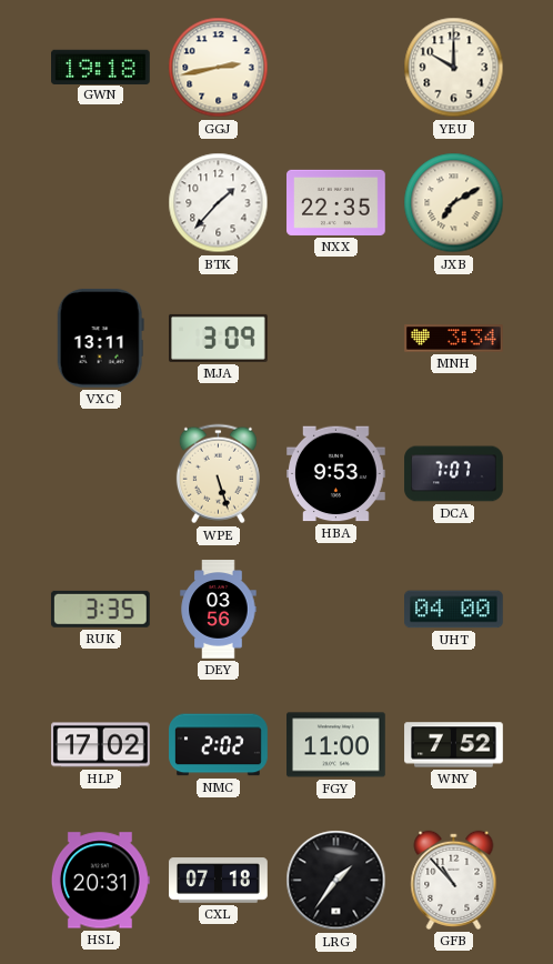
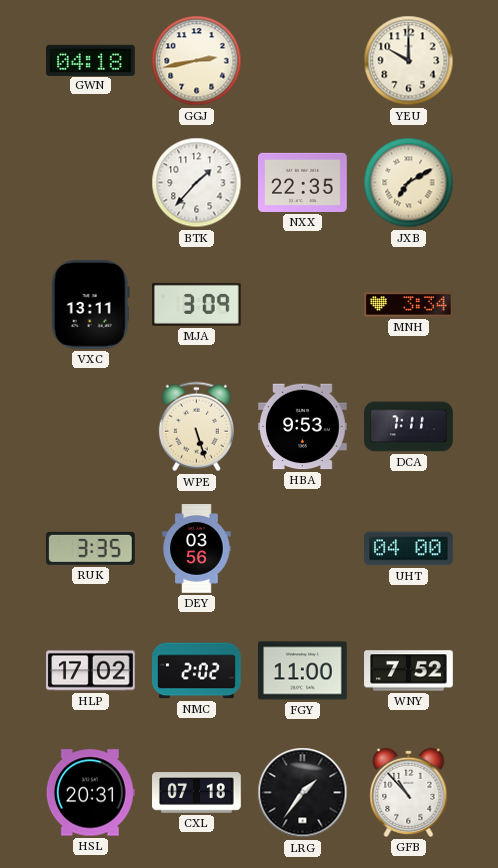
GWN: 19:18 -> 04:18
DCA: 7:07 -> 7:11
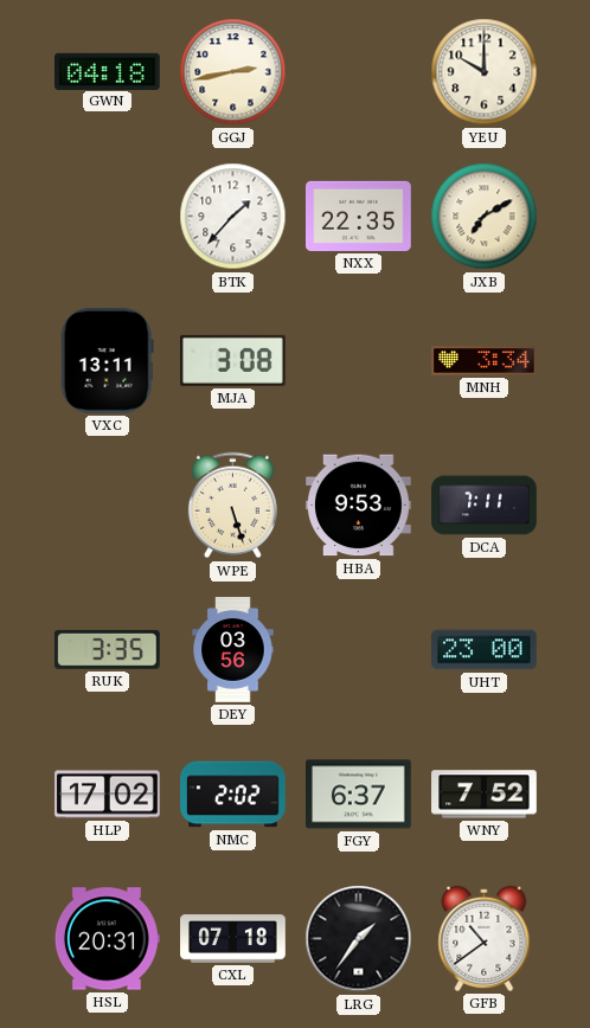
MJA: 3:09 -> 3:08
UHT: 04:00 -> 23:00
FGY: 11:00 -> 6:37
GFB: 10:53 -> 10:39
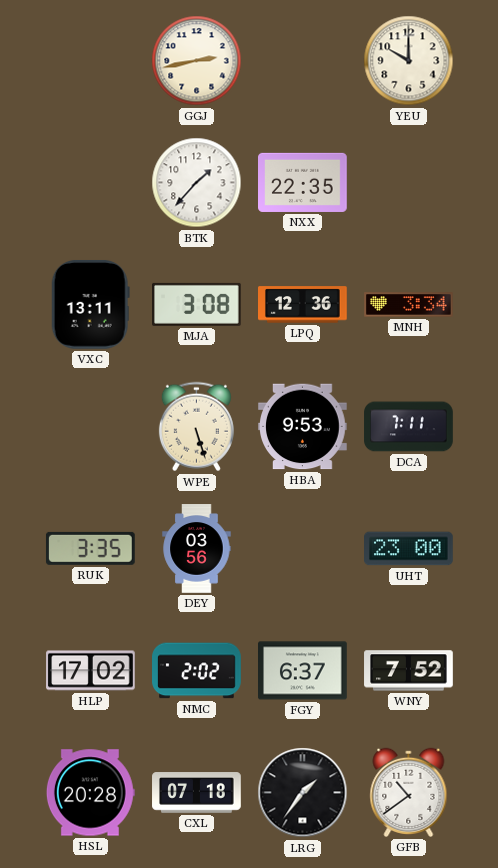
GWN: 04:18 -> none
JXB: 7:10 -> none
LPQ: none -> 12:36
HSL: 20:31 -> 20:28
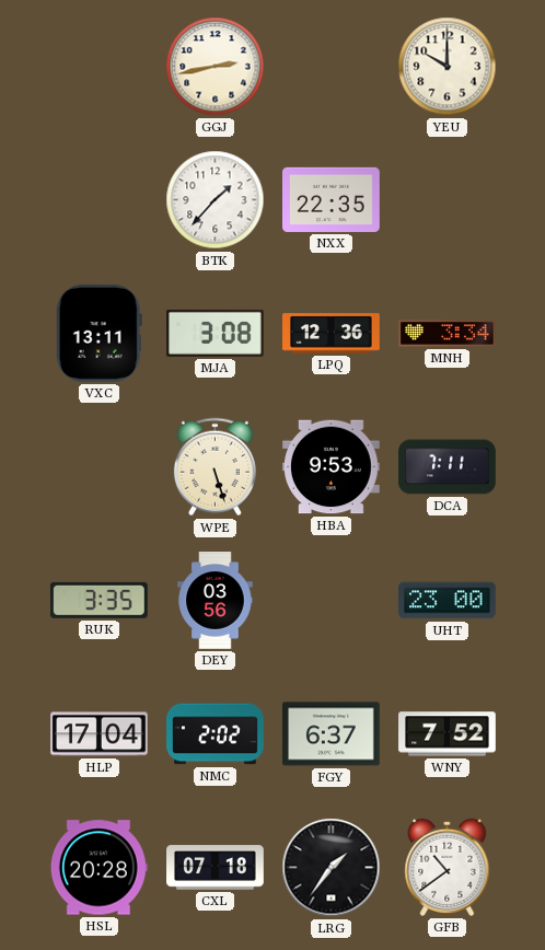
HLP: 17:02 -> 17:04
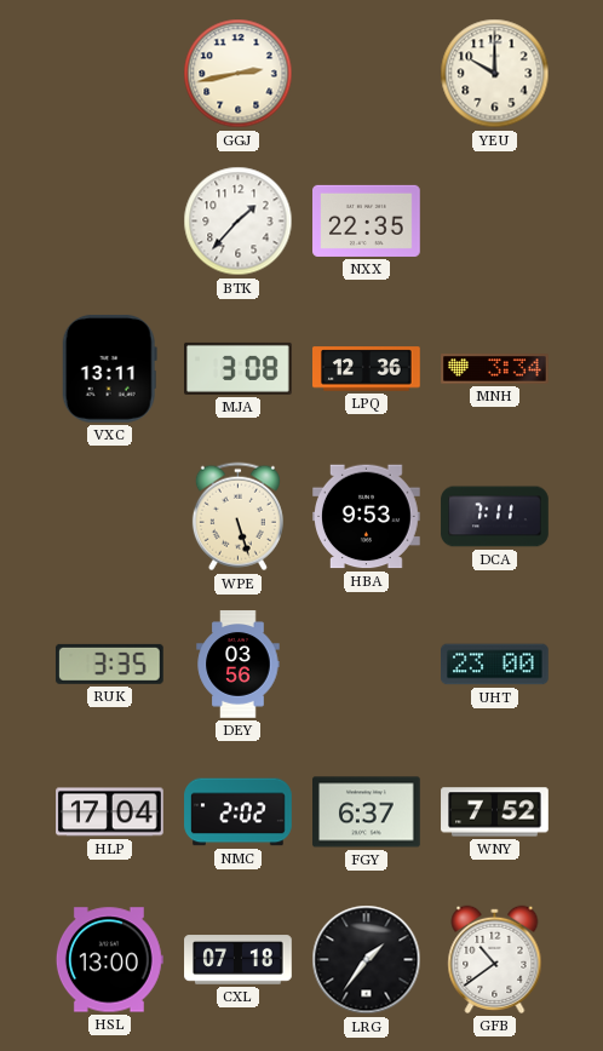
HSL: 20:28 -> 13:00
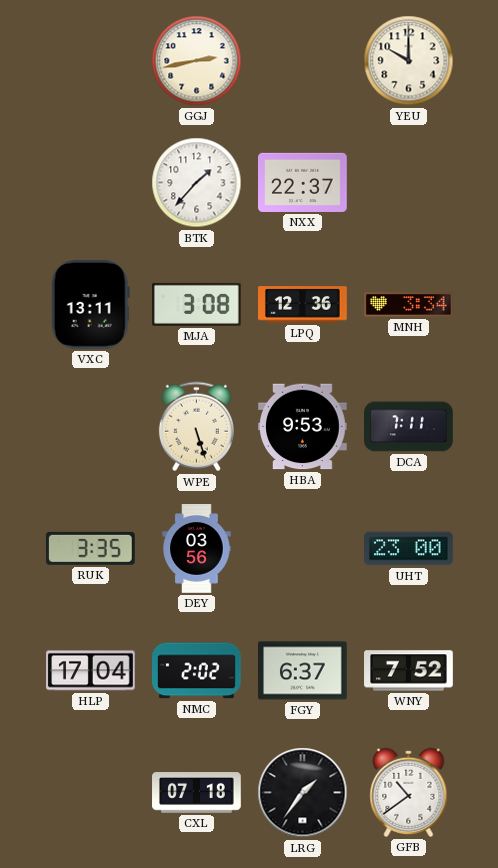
NXX: 22:35 -> 22:37
HSL: 13:00 -> none
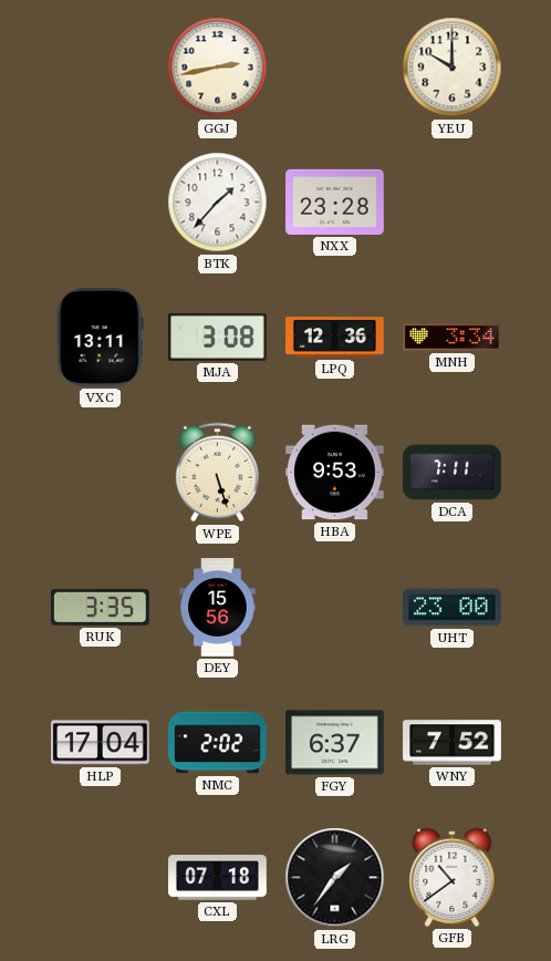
NXX: 22:37 -> 23:28
DEY: 03:56 -> 15:56
